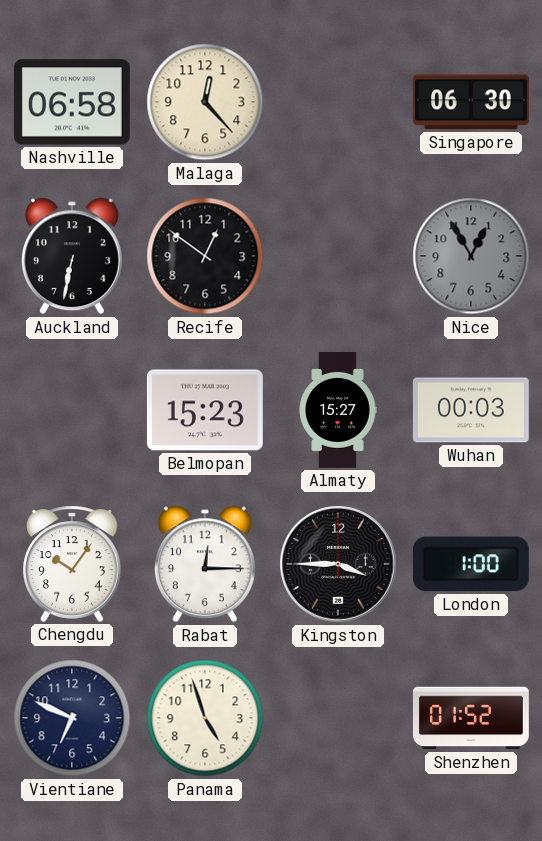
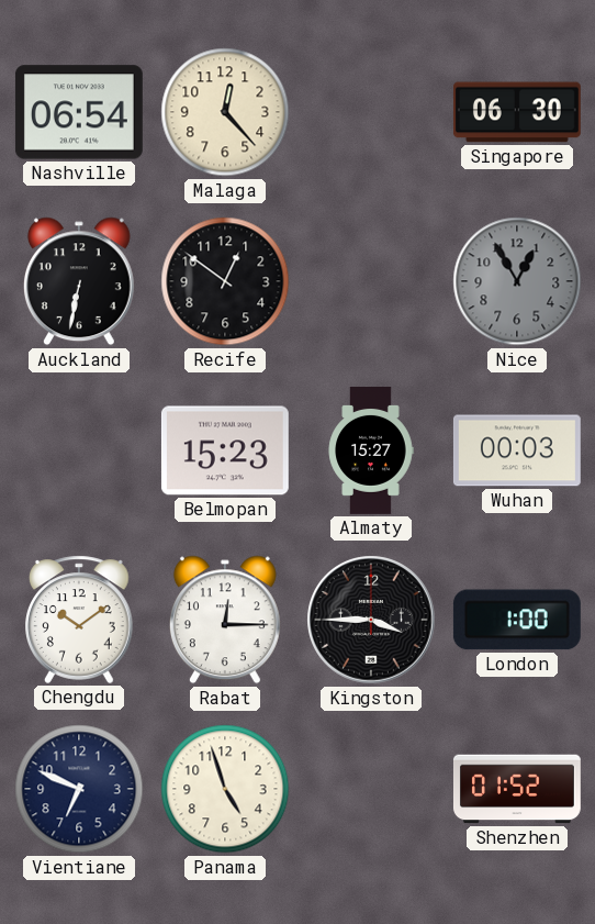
Nashville: 06:58 -> 06:54
Chengdu: 10:06 -> 10:09
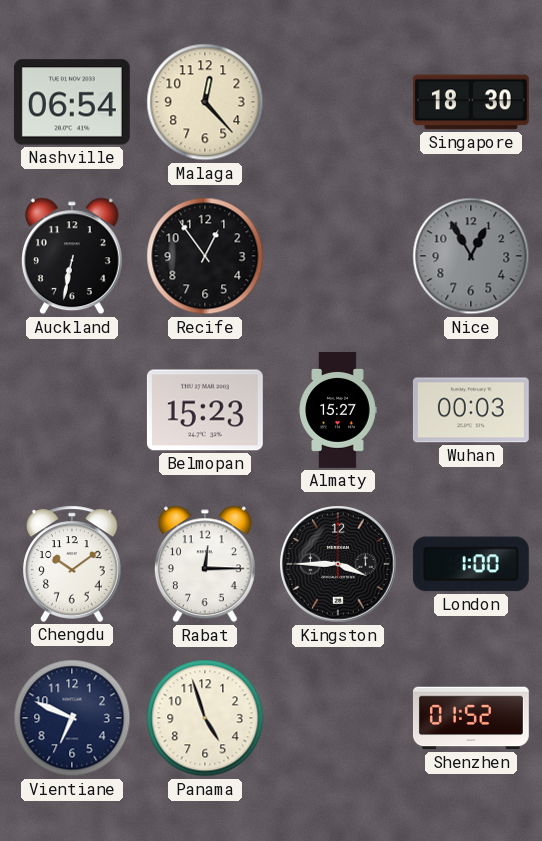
Singapore: 06:30 -> 18:30
Recife: 12:51 -> 12:54
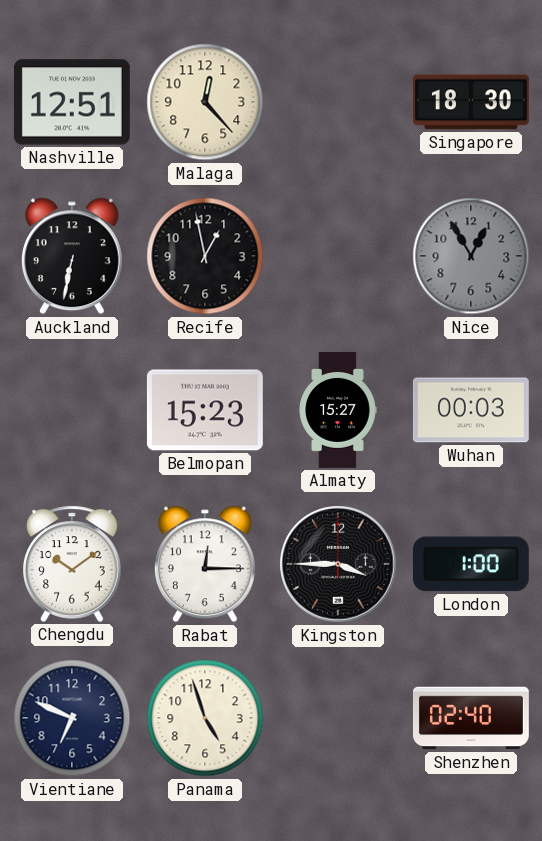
Nashville: 06:54 -> 12:51
Recife: 12:54 -> 12:58
Shenzhen: 01:52 -> 02:40
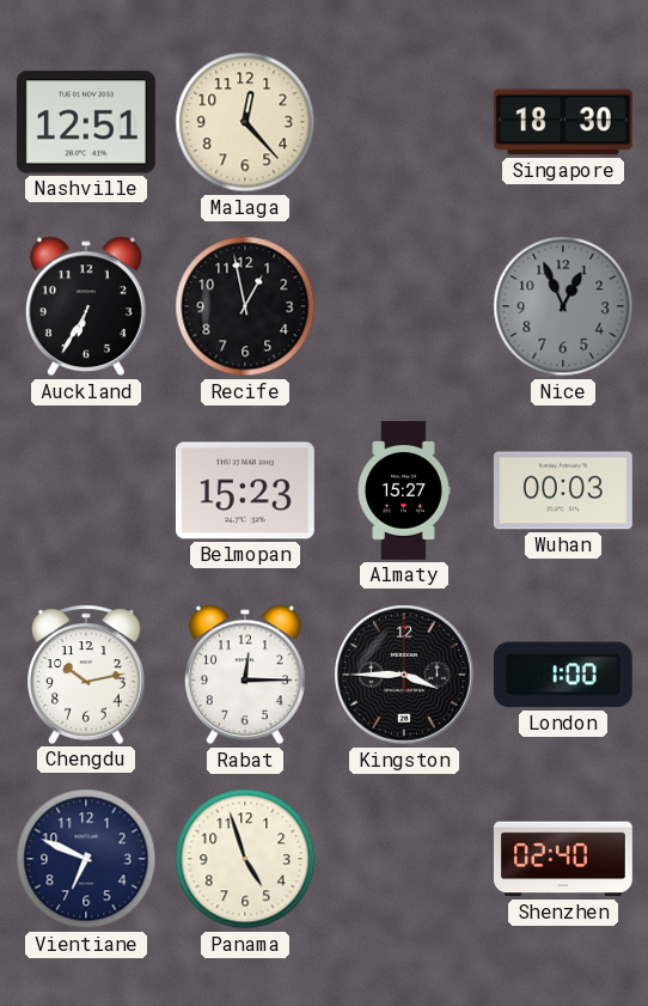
Auckland: 6:32 -> 6:35
Nice: 12:55 -> 12:56
Chengdu: 10:09 -> 10:13
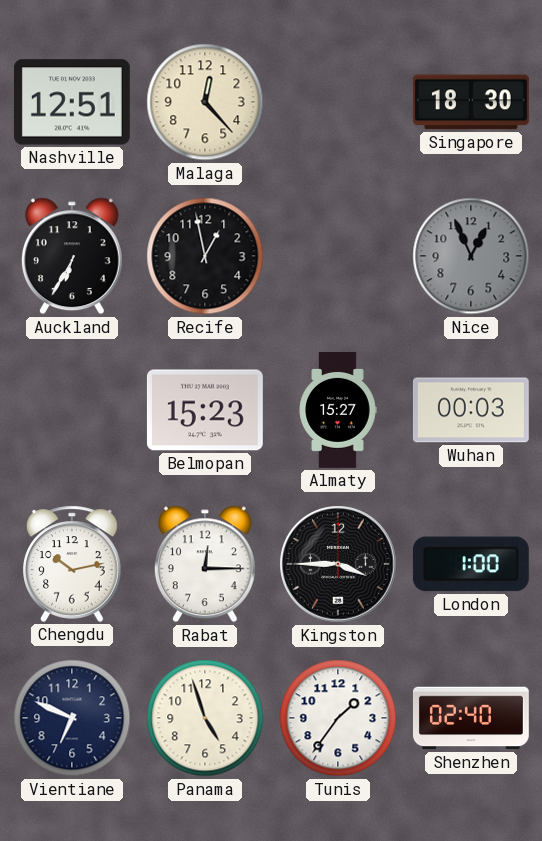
Tunis: none -> 1:36
